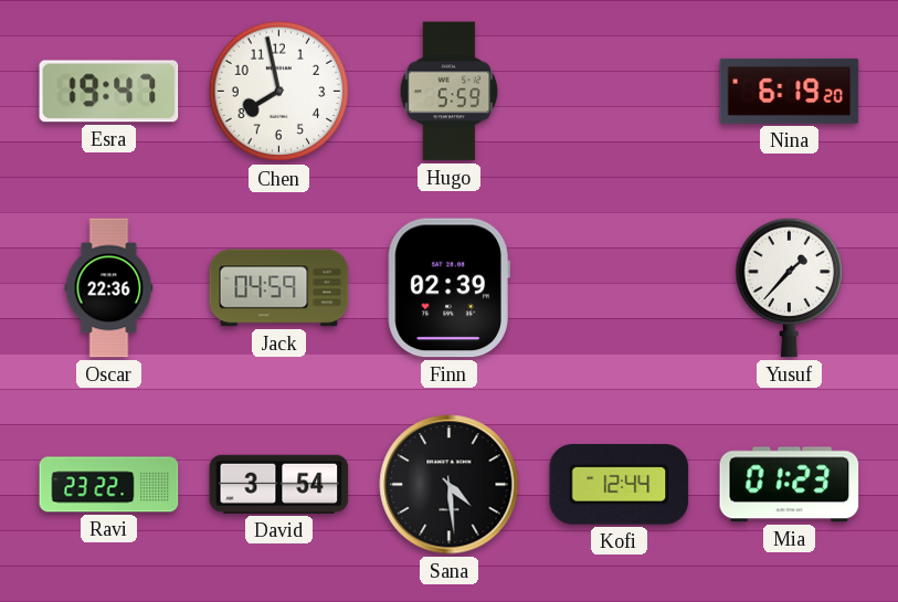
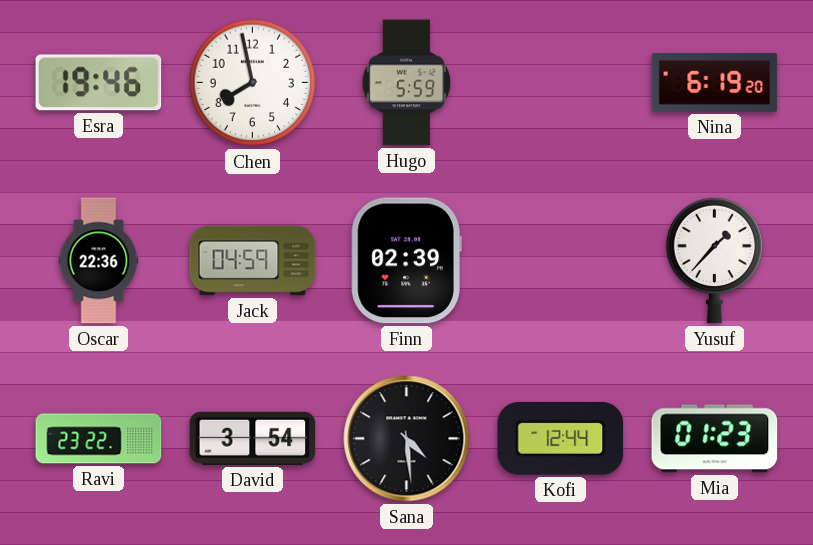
Esra: 19:47 -> 19:46
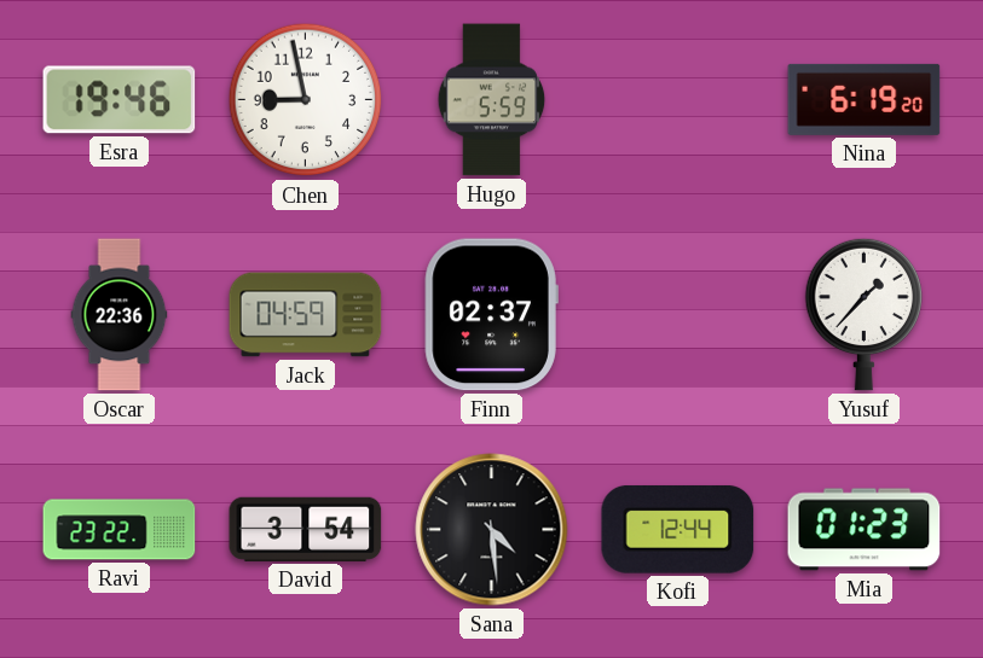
Chen: 7:58 -> 8:58
Finn: 02:39 -> 02:37
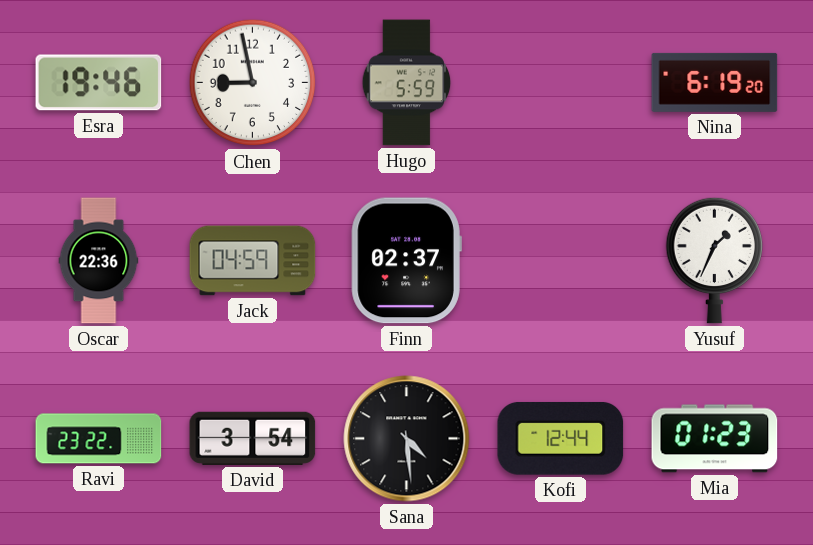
Yusuf: 1:37 -> 1:34
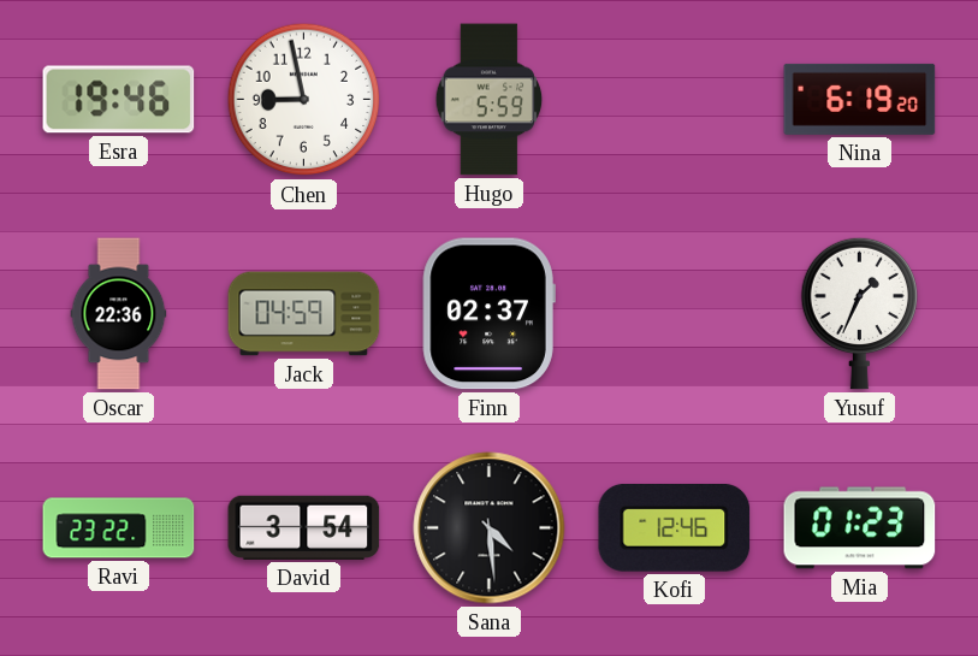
Kofi: 12:44 -> 12:46
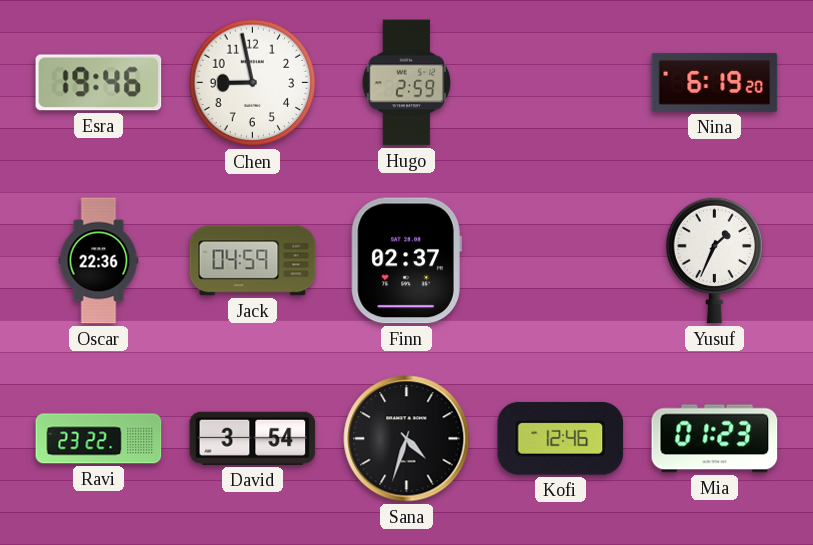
Hugo: 5:59 -> 2:59
Sana: 4:29 -> 4:33
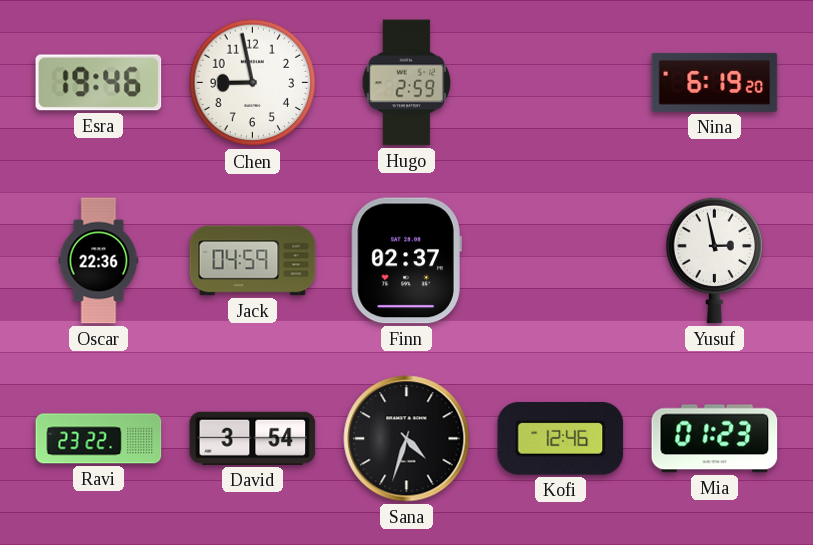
Yusuf: 1:34 -> 2:58
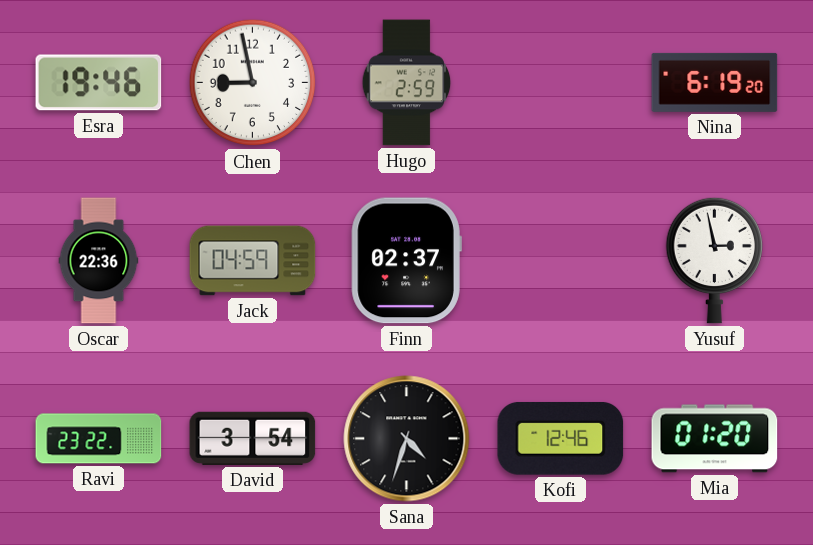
Mia: 01:23 -> 01:20
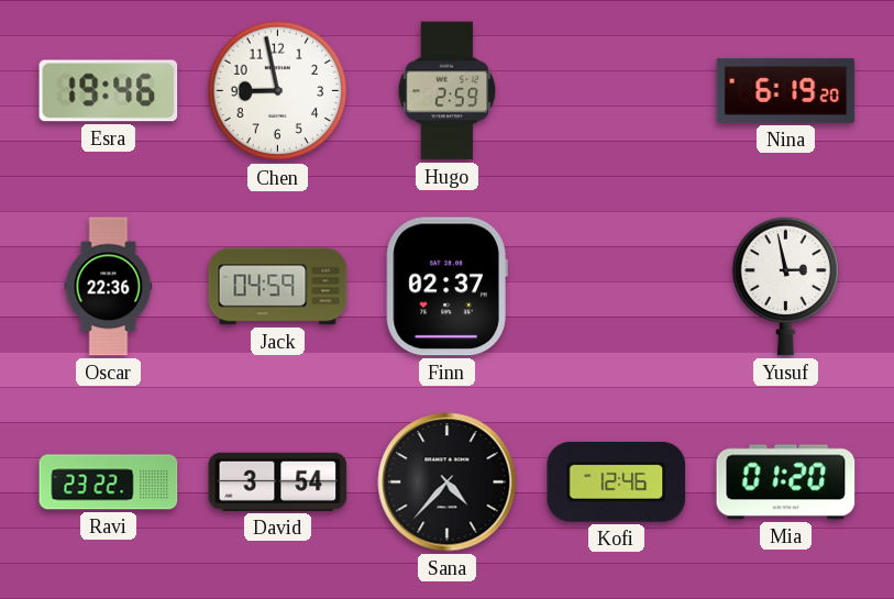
Sana: 4:33 -> 4:37
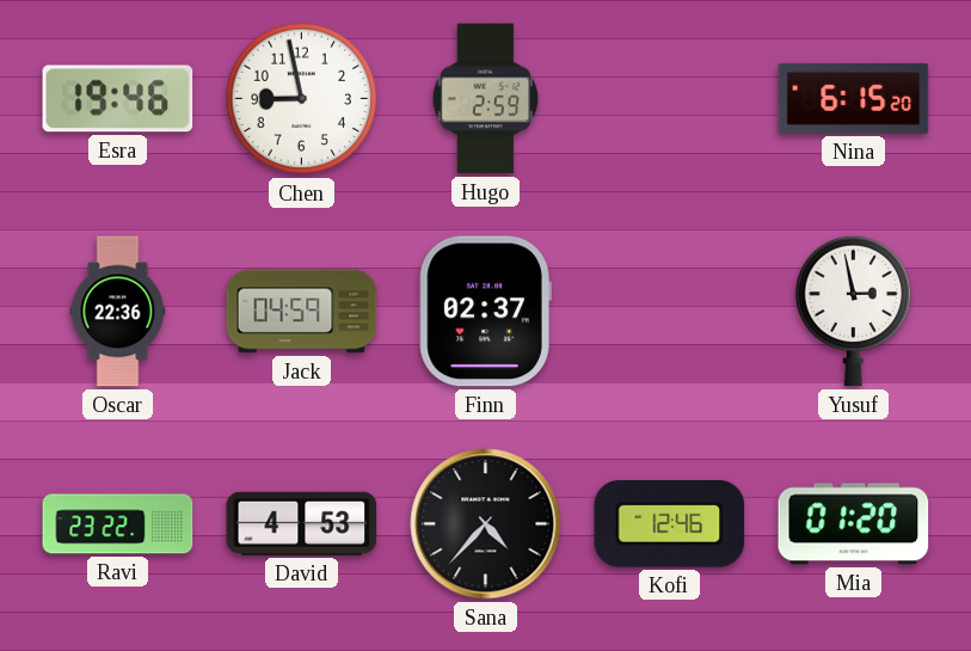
Nina: 6:19 -> 6:15
David: 3:54 -> 4:53
